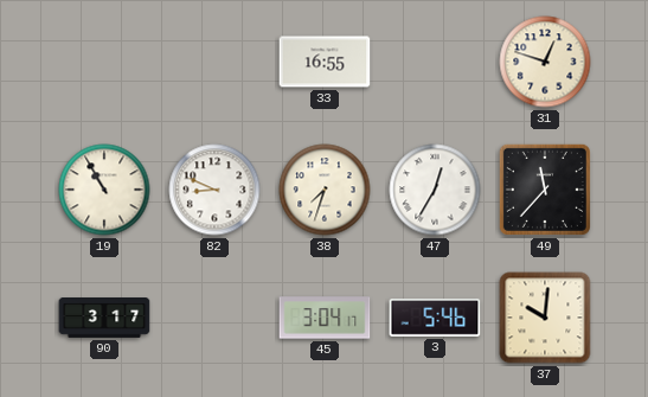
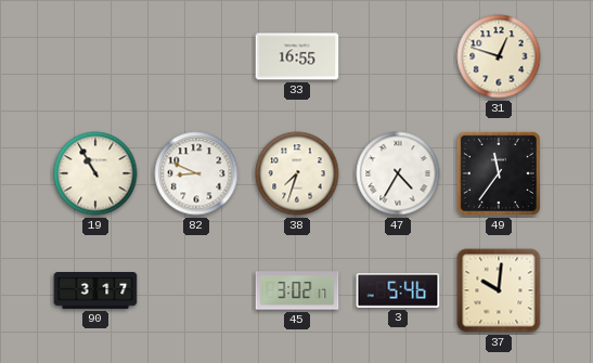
47: 12:35 -> 4:35
49: 11:37 -> 11:36
45: 3:04 -> 3:02
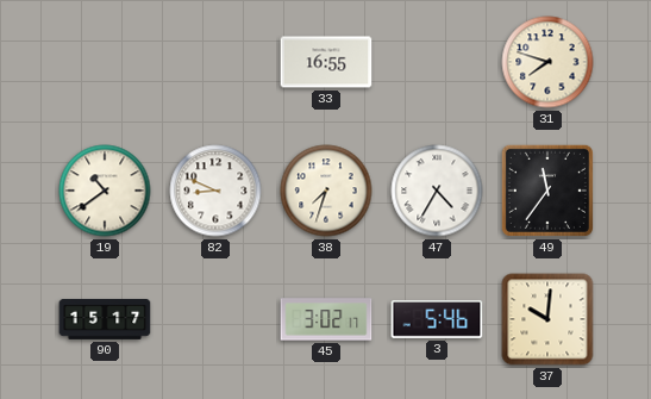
31: 12:48 -> 7:48
19: 10:55 -> 10:39
90: 3:17 -> 15:17
